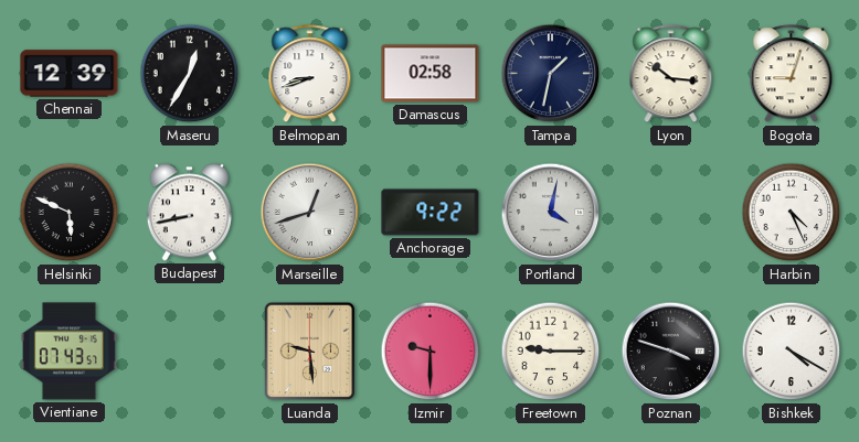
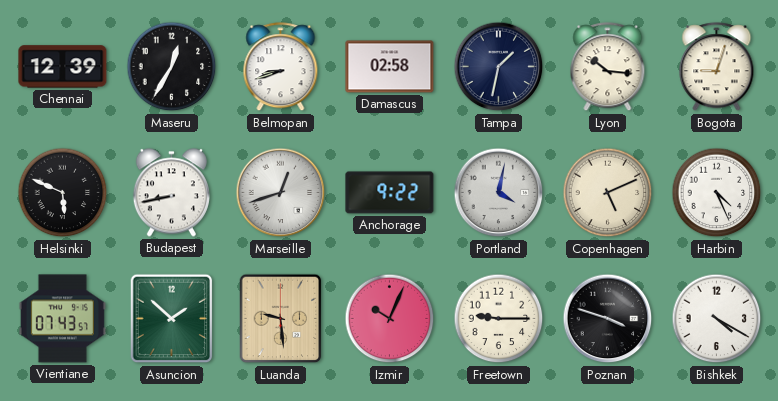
Copenhagen: none -> 5:11
Asuncion: none -> 1:52
Izmir: 9:30 -> 10:04
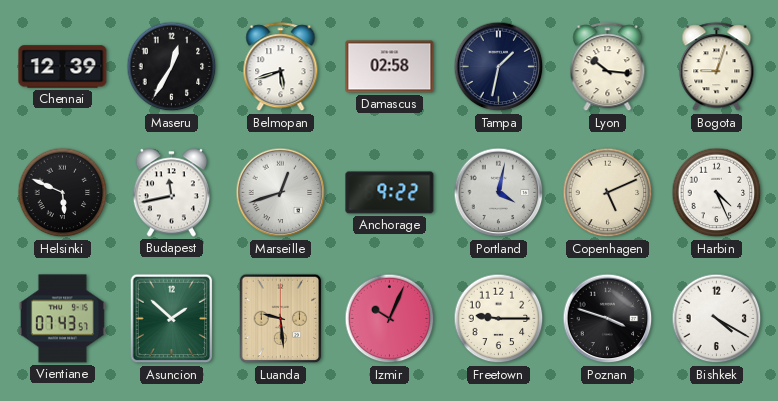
Belmopan: 8:42 -> 5:42
Budapest: 8:43 -> 11:43
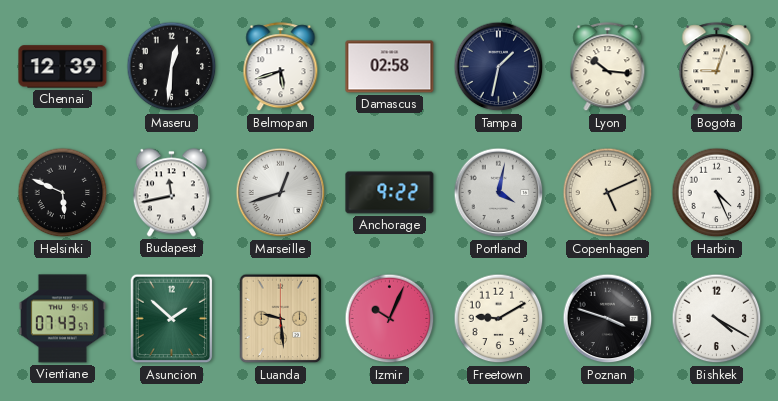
Maseru: 12:35 -> 12:31
Freetown: 9:15 -> 9:10
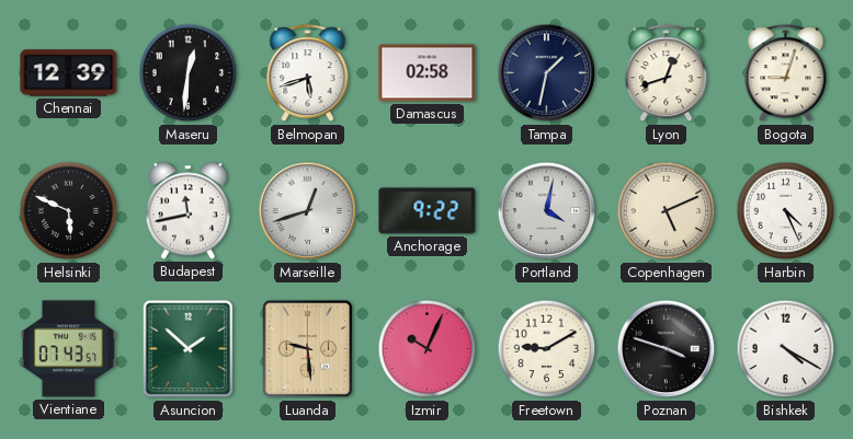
Lyon: 10:16 -> 12:42
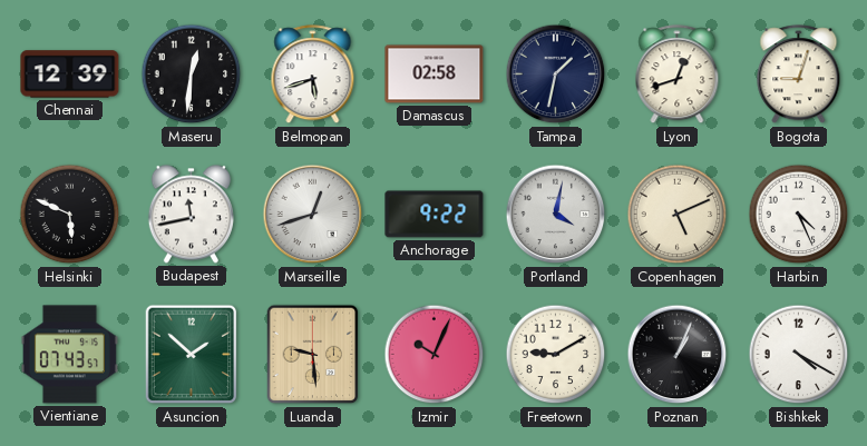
Poznan: 3:48 -> 1:04
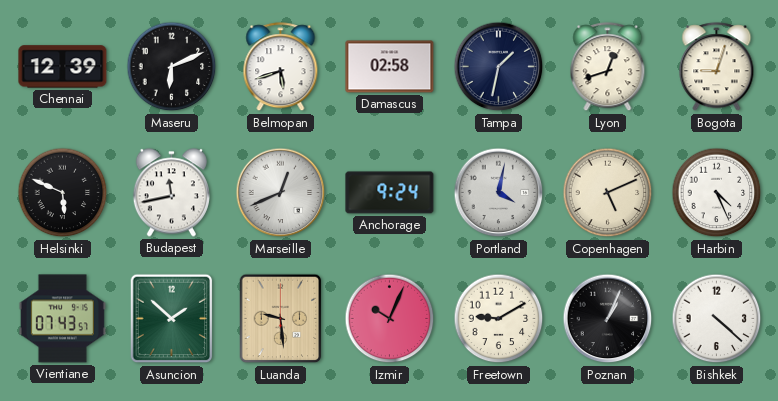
Maseru: 12:31 -> 6:11
Marseille: 12:42 -> 12:41
Anchorage: 9:22 -> 9:24
Bishkek: 4:20 -> 4:22
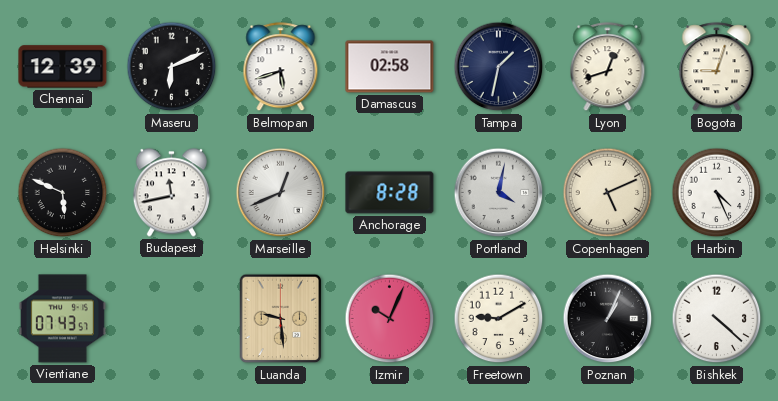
Anchorage: 9:24 -> 8:28
Asuncion: 1:52 -> none
